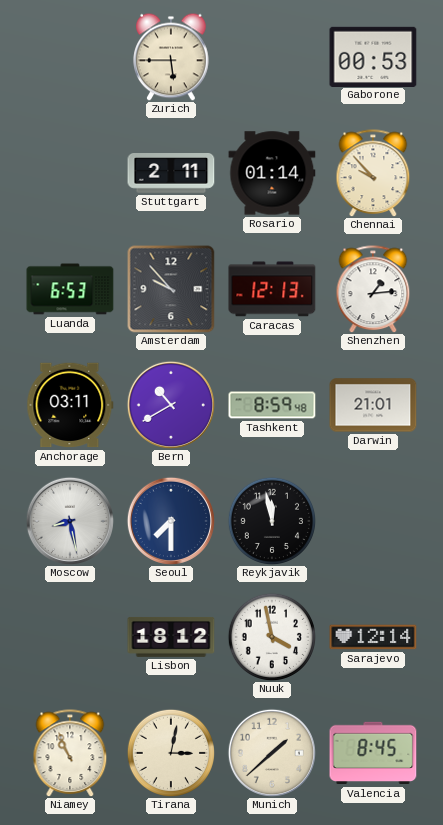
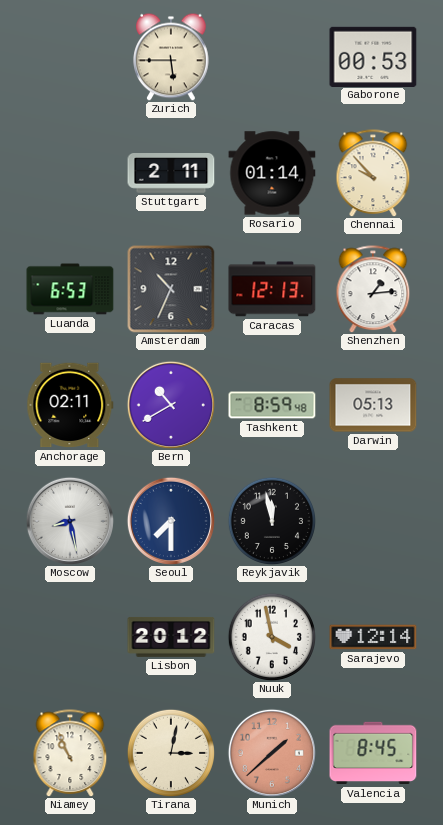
Amsterdam: 9:53 -> 10:34
Anchorage: 03:11 -> 02:11
Darwin: 21:01 -> 05:13
Lisbon: 18:12 -> 20:12
Munich dial: cream -> salmon
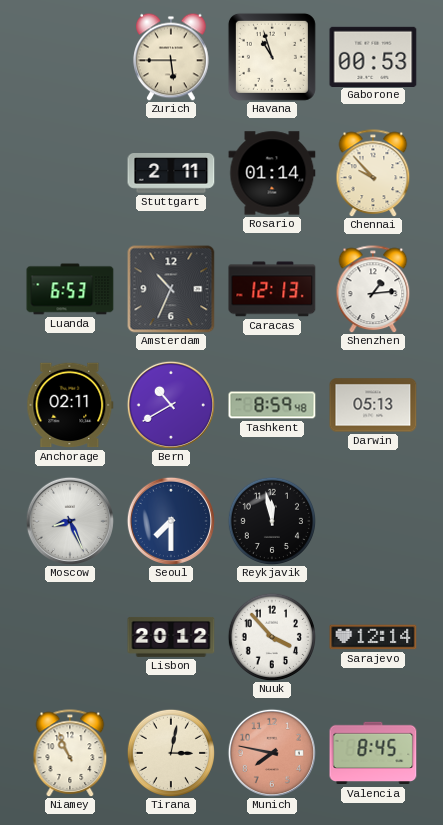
Havana: none -> 10:57
Moscow: 8:28 -> 8:26
Nuuk: 3:58 -> 3:53
Munich: 1:38 -> 7:47
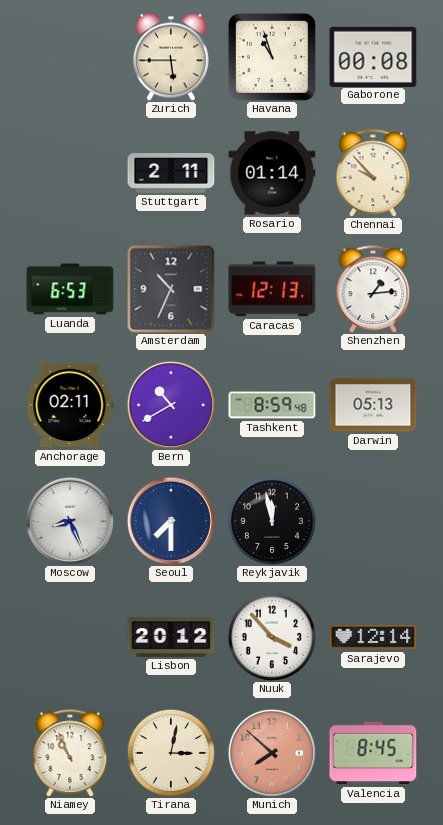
Gaborone: 00:53 -> 00:08
Munich: 7:47 -> 7:52
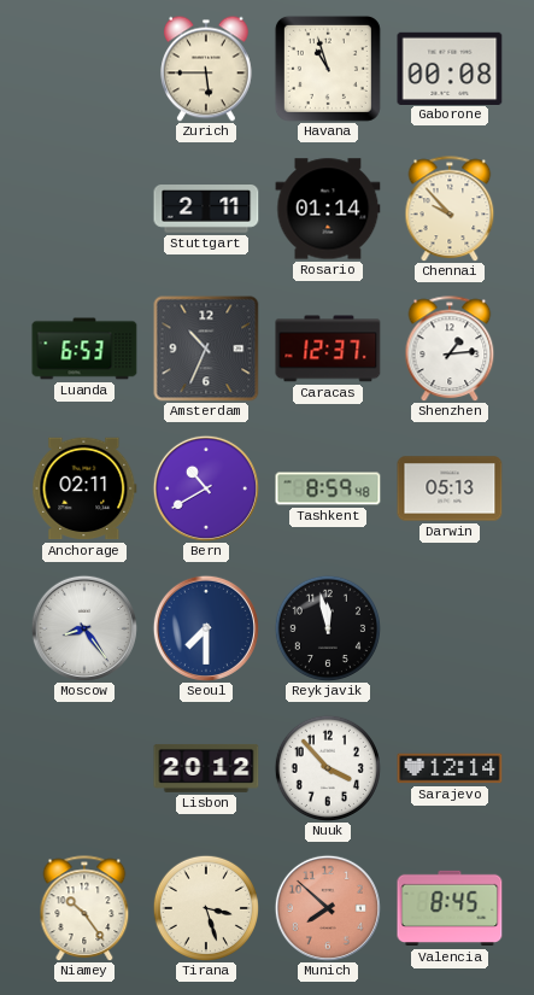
Caracas: 12:13 -> 12:37
Moscow: 8:26 -> 8:24
Niamey: 10:56 -> 10:24
Tirana: 3:02 -> 3:27
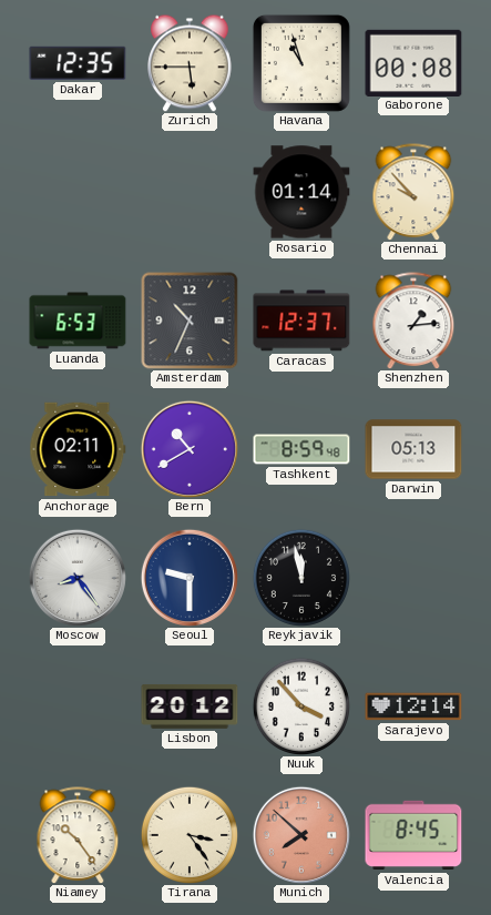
Dakar: none -> 12:35
Stuttgart: 2:11 -> none
Seoul: 7:30 -> 9:30
Tirana: 3:27 -> 3:24
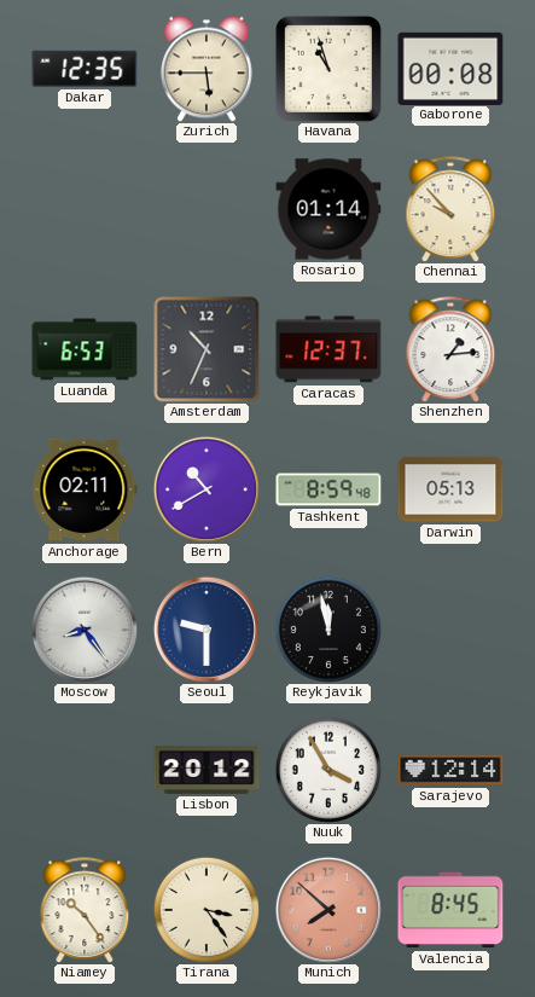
Nuuk: 3:53 -> 3:55
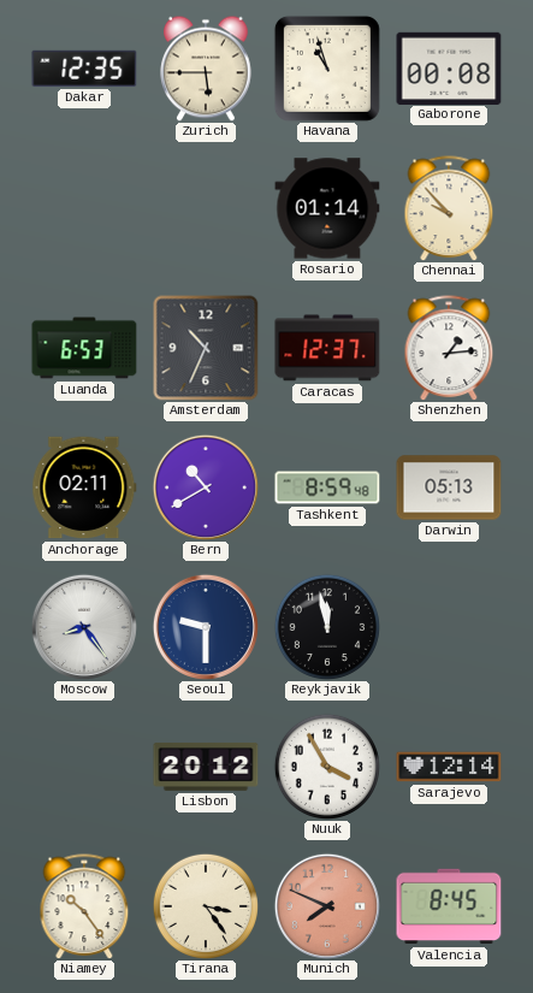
Munich: 7:52 -> 7:49
